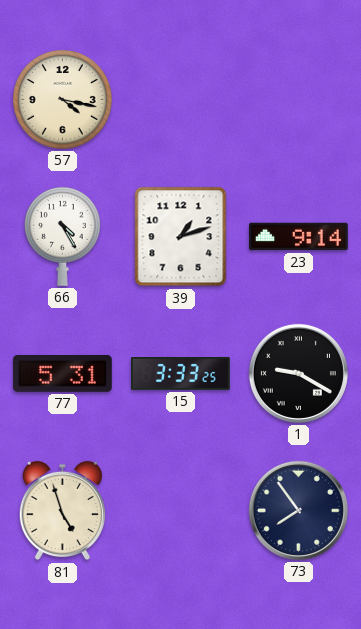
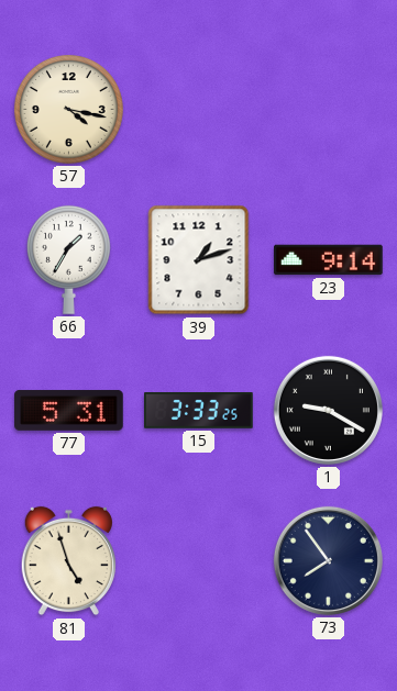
66: 4:25 -> 1:35
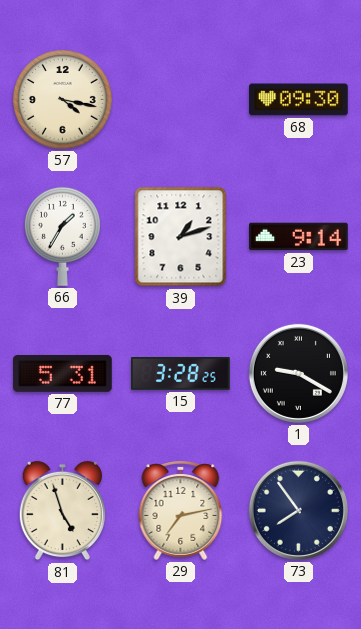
68: none -> 09:30
15: 3:33 -> 3:28
29: none -> 7:13
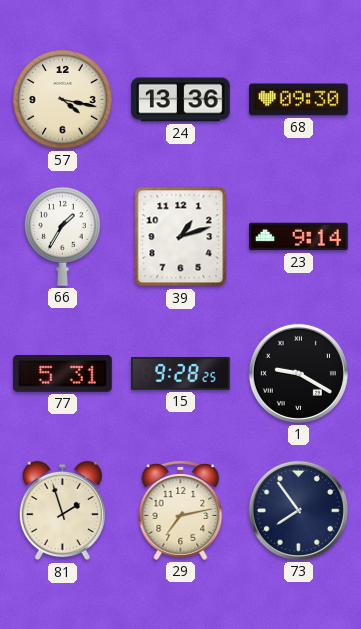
24: none -> 13:36
15: 3:28 -> 9:28
81: 4:57 -> 1:57
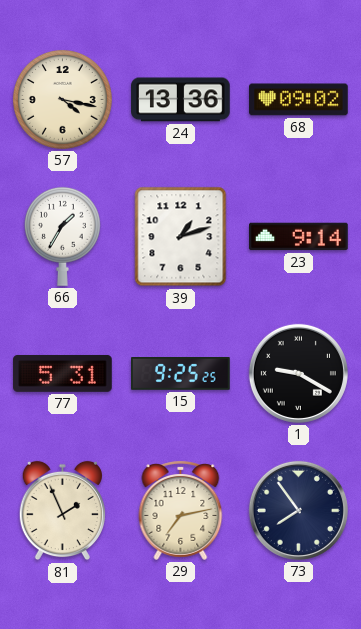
68: 09:30 -> 09:02
15: 9:28 -> 9:25
81: 1:57 -> 1:56
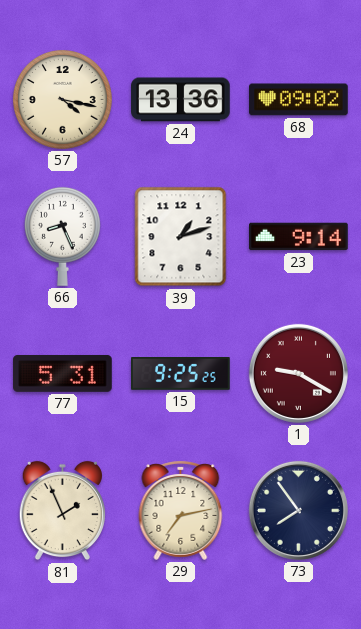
66: 1:35 -> 8:26
1 dial: black -> burgundy
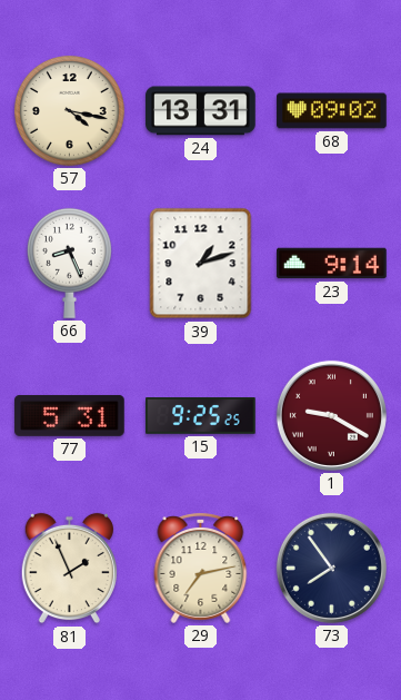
24: 13:36 -> 13:31
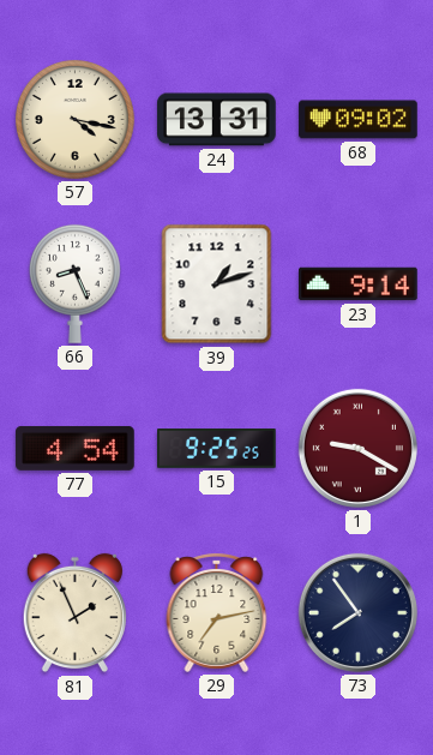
77: 5:31 -> 4:54
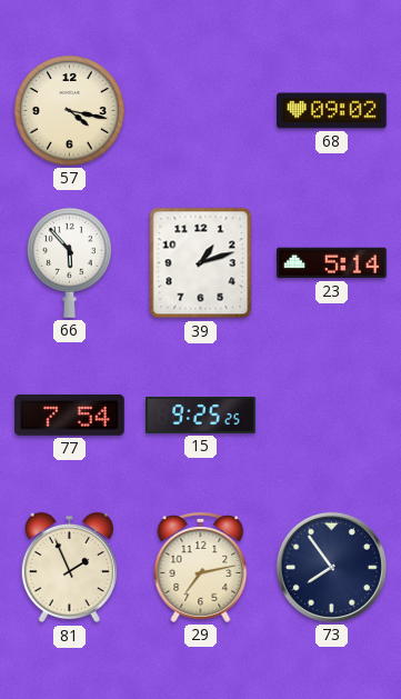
24: 13:31 -> none
66: 8:26 -> 5:53
23: 9:14 -> 5:14
77: 4:54 -> 7:54
1: 9:20 -> none
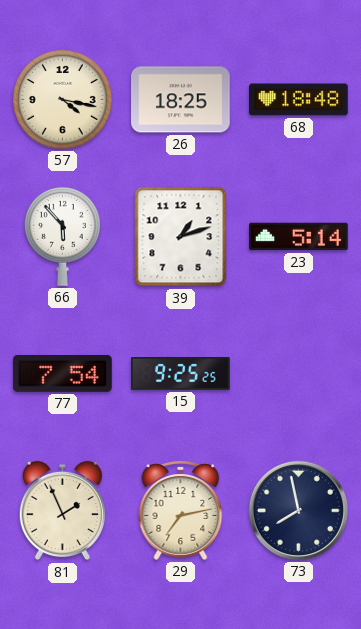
26: none -> 18:25
68: 09:02 -> 18:48
73: 7:54 -> 7:58
